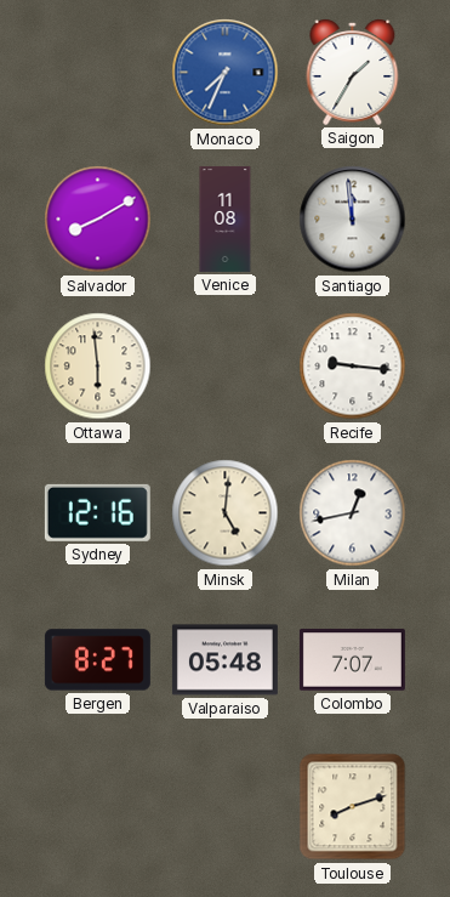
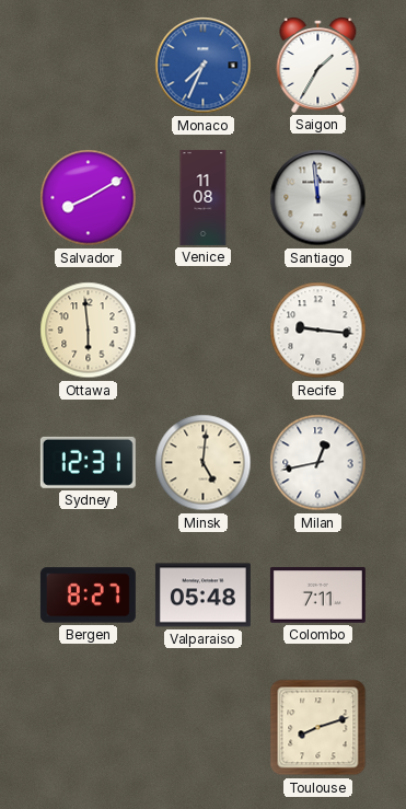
Sydney: 12:16 -> 12:31
Colombo: 7:07 -> 7:11
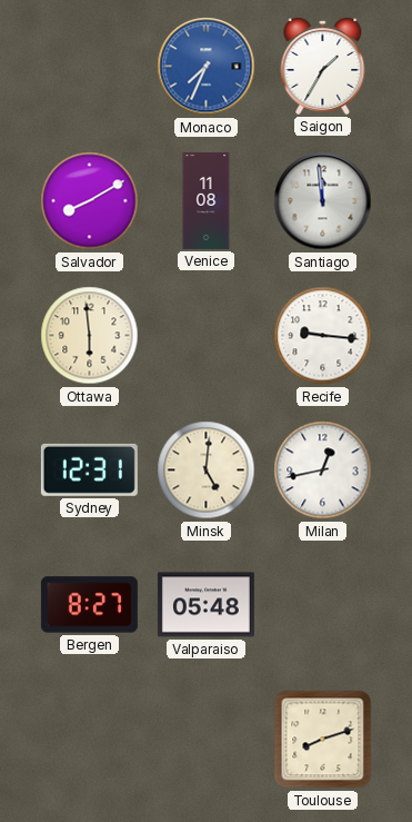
Colombo: 7:11 -> none
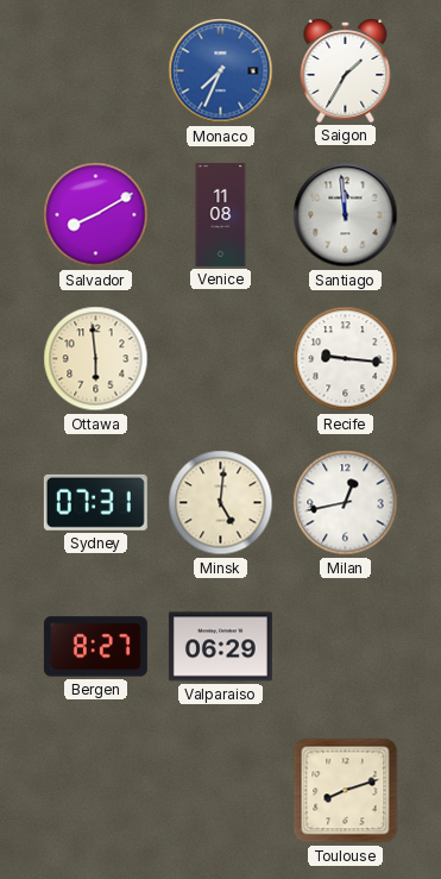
Sydney: 12:31 -> 07:31
Valparaiso: 05:48 -> 06:29
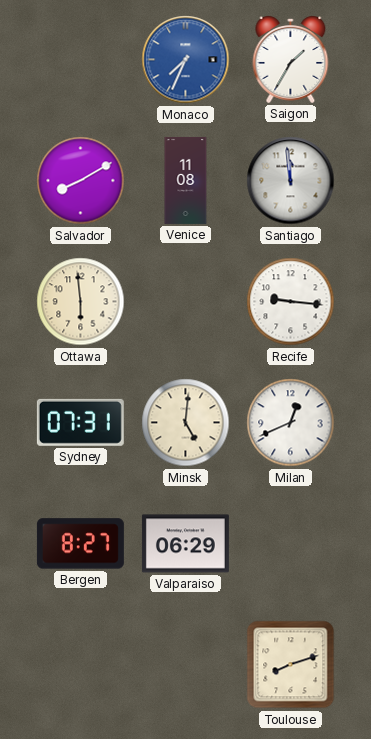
Milan: 12:43 -> 12:41
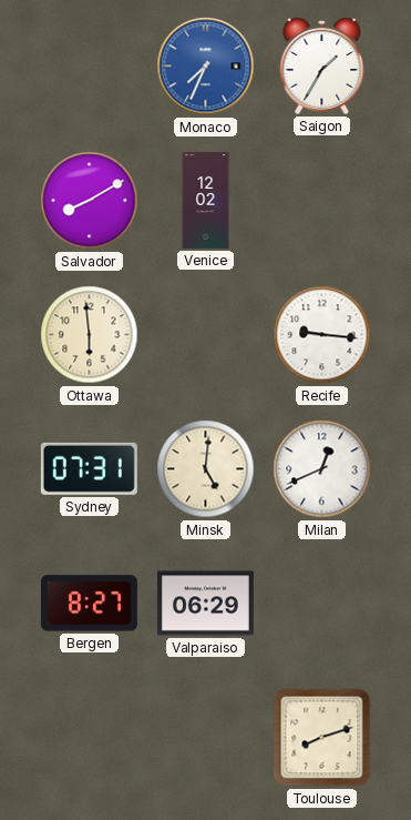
Venice: 11:08 -> 12:02
Santiago: 11:59 -> none
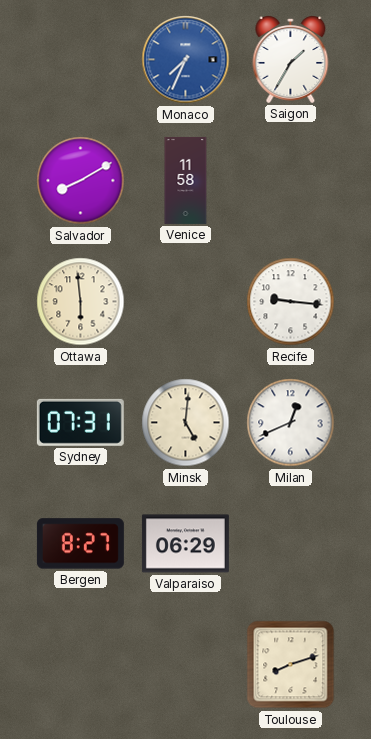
Venice: 12:02 -> 11:58
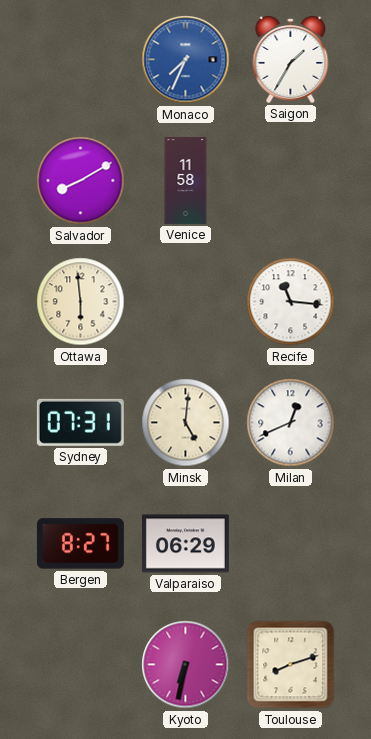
Recife: 9:16 -> 11:16
Kyoto: none -> 6:32
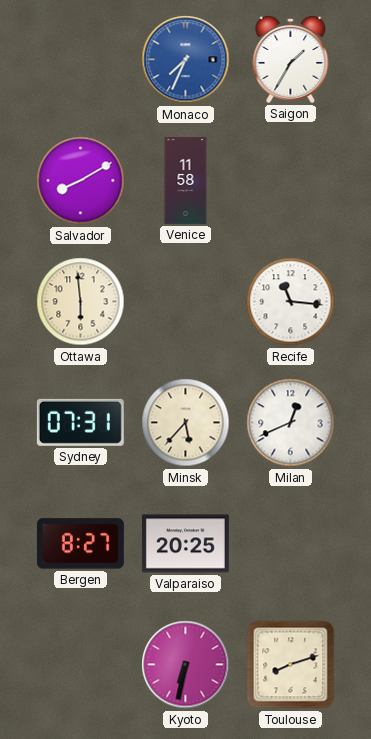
Minsk: 5:01 -> 5:37
Valparaiso: 06:29 -> 20:25
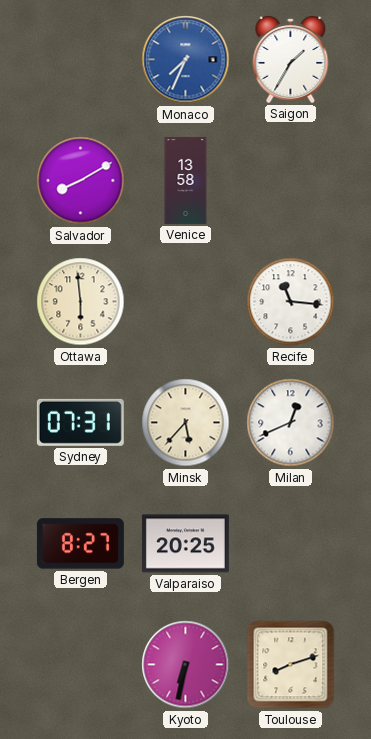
Venice: 11:58 -> 13:58
